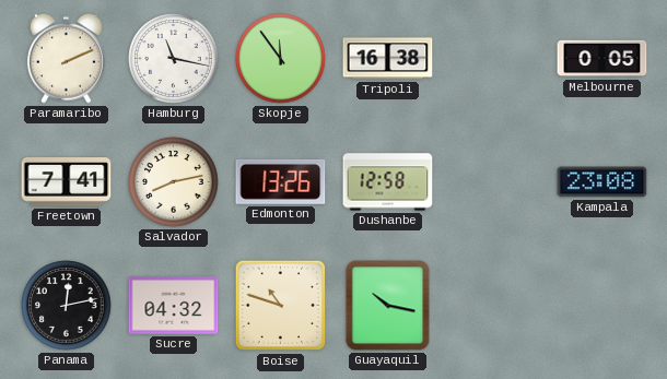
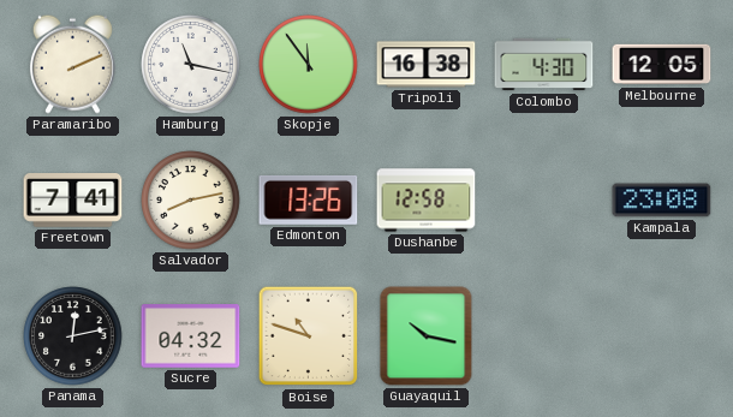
Colombo: none -> 4:30
Melbourne: 0:05 -> 12:05
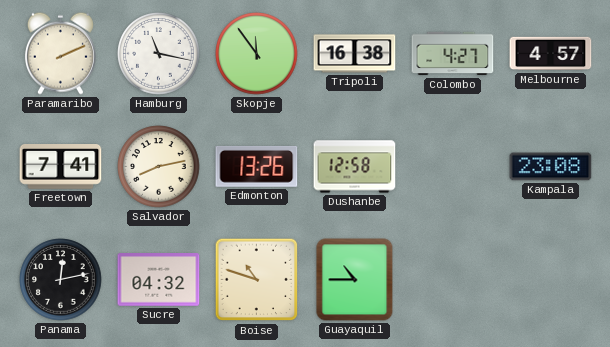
Colombo: 4:30 -> 4:27
Melbourne: 12:05 -> 4:57
Guayaquil: 10:17 -> 10:45
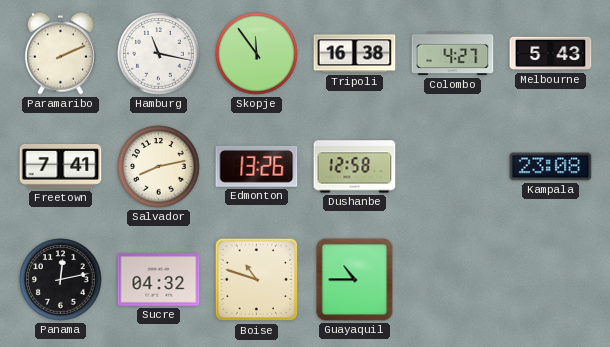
Melbourne: 4:57 -> 5:43
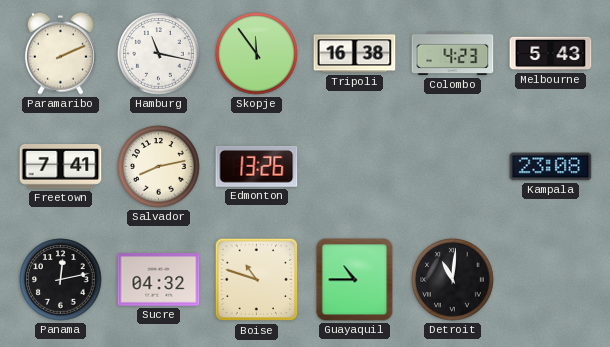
Colombo: 4:27 -> 4:23
Dushanbe: 12:58 -> none
Detroit: none -> 11:01
